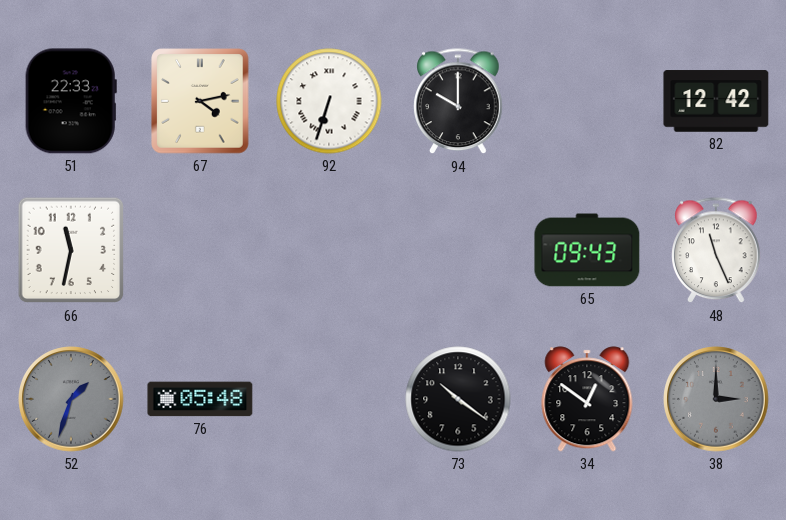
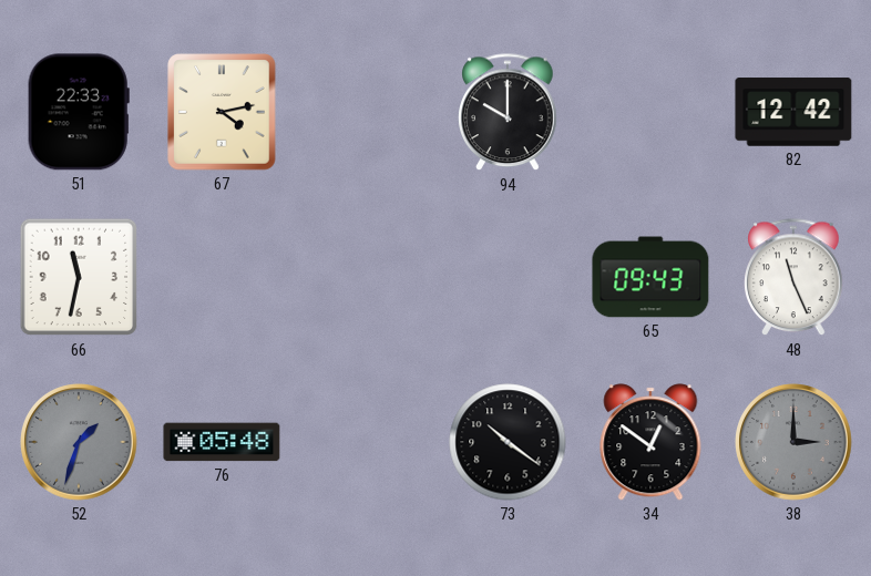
92: 6:33 -> none
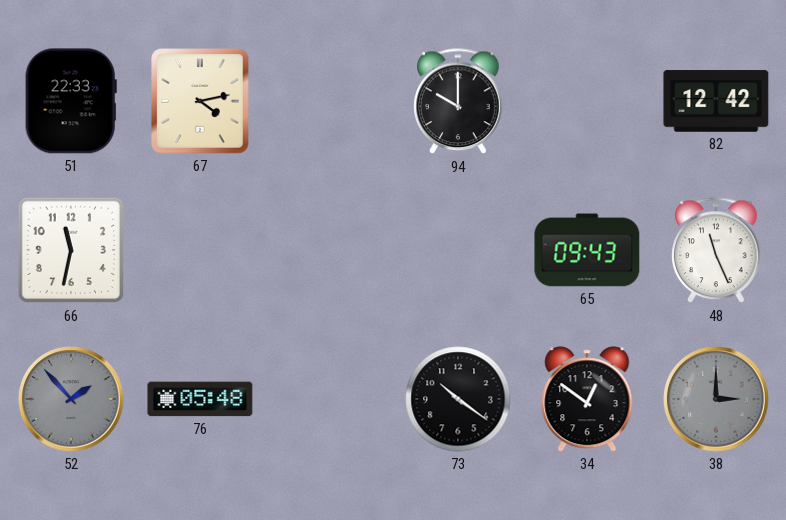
52: 1:33 -> 1:53
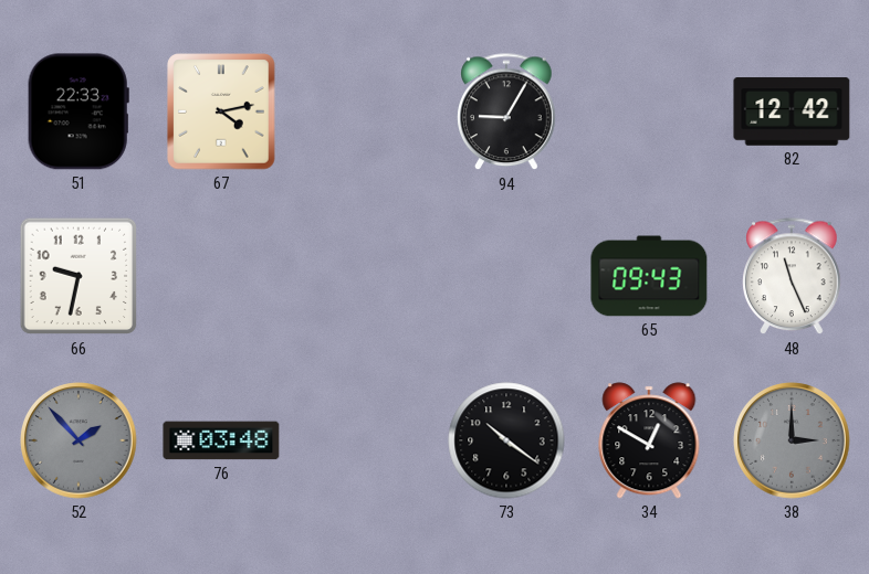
94: 10:00 -> 9:05
66: 11:32 -> 9:32
76: 05:48 -> 03:48
34: 12:51 -> 12:50
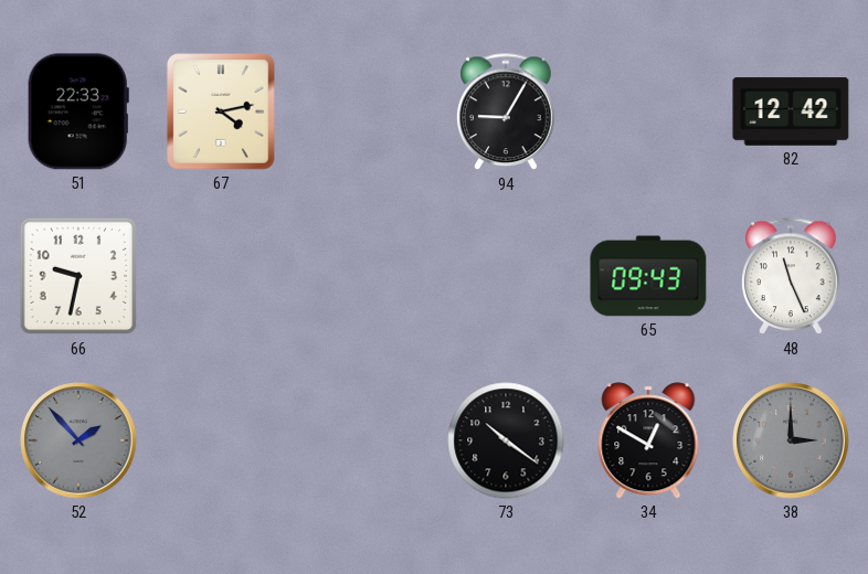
76: 03:48 -> none
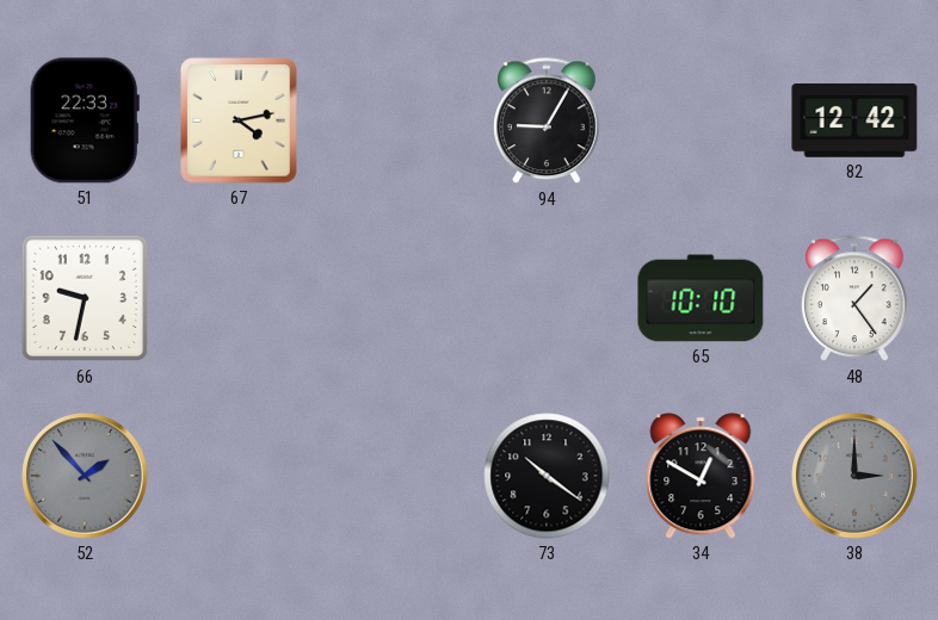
65: 09:43 -> 10:10
48: 11:26 -> 1:24
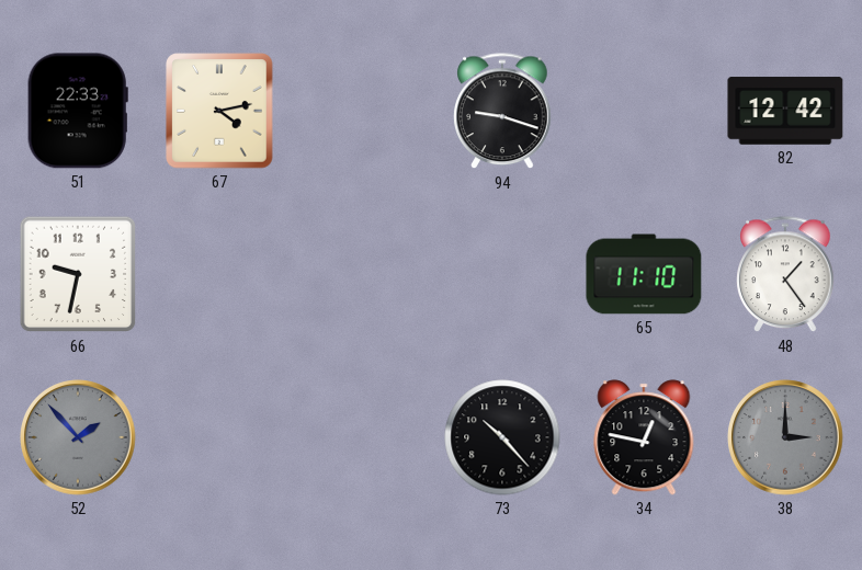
94: 9:05 -> 9:18
65: 10:10 -> 11:10
73: 10:21 -> 10:23
34: 12:50 -> 12:47
